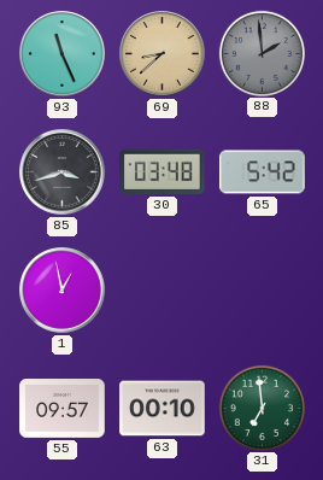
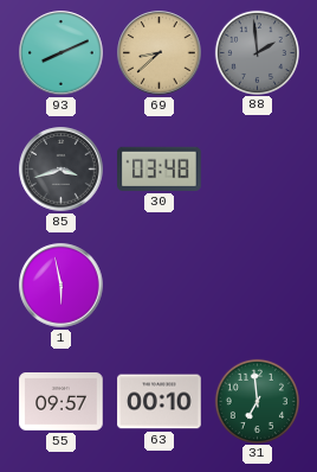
93: 11:26 -> 8:11
65: 5:42 -> none
1: 12:58 -> 5:58
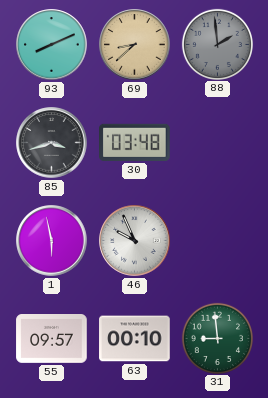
46: none -> 9:56
31: 6:59 -> 8:59
